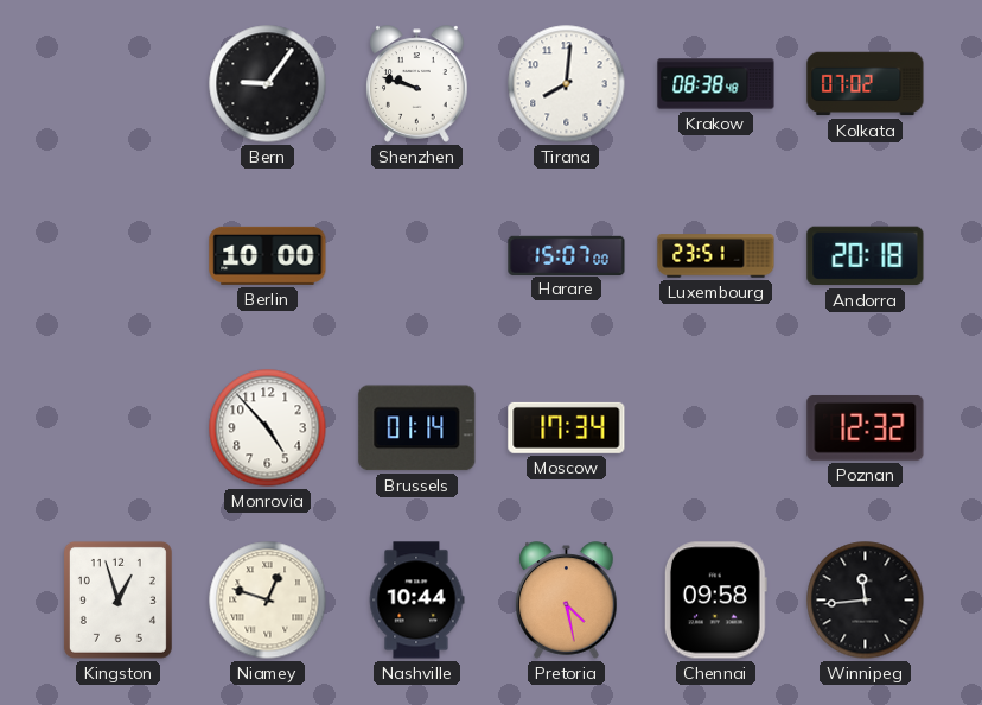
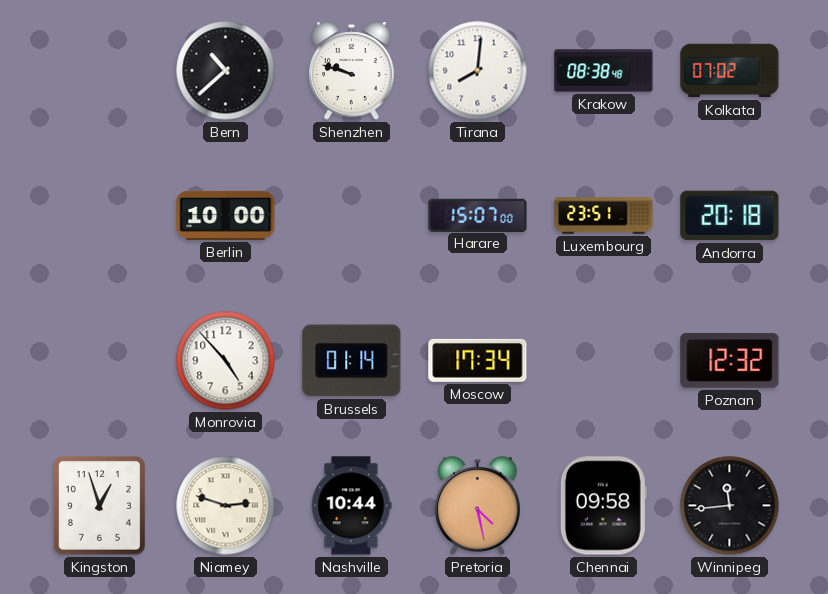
Bern: 9:06 -> 10:38
Niamey: 12:48 -> 2:48
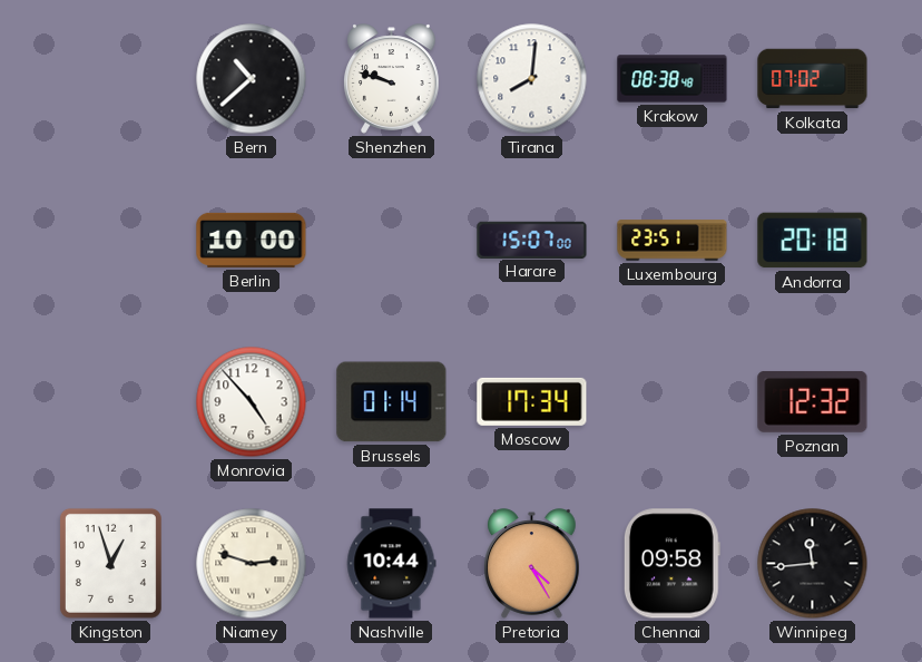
Pretoria: 4:28 -> 4:25
